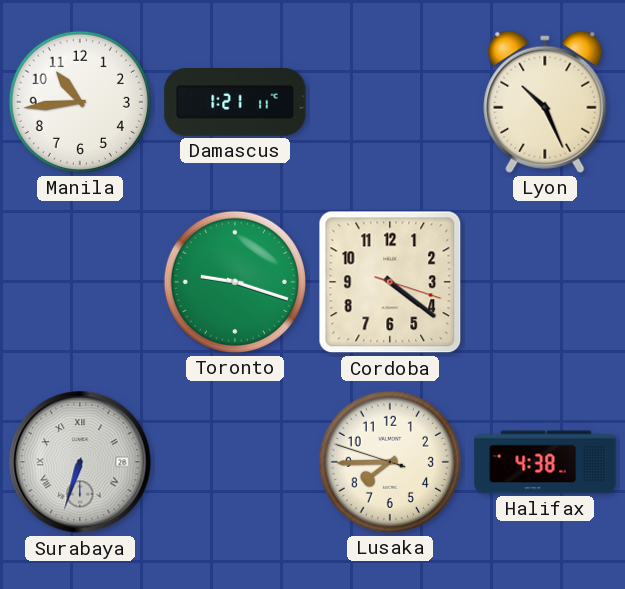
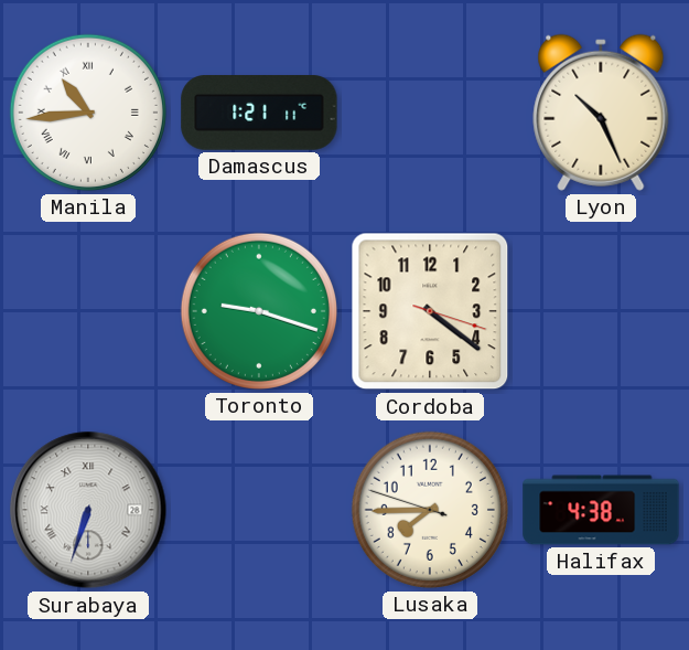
Manila numerals: Arabic -> Roman
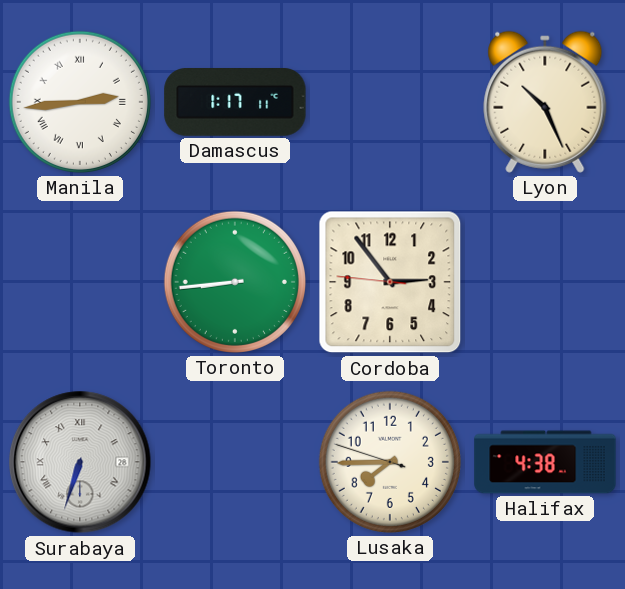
Manila: 10:44 -> 2:44
Damascus: 1:21 -> 1:17
Toronto: 9:18 -> 8:44
Cordoba: 4:21 -> 2:53
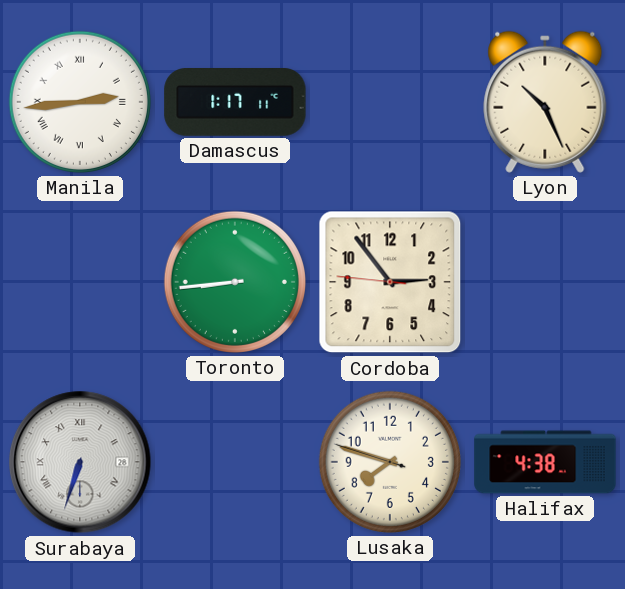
Lusaka: 7:44 -> 7:47
